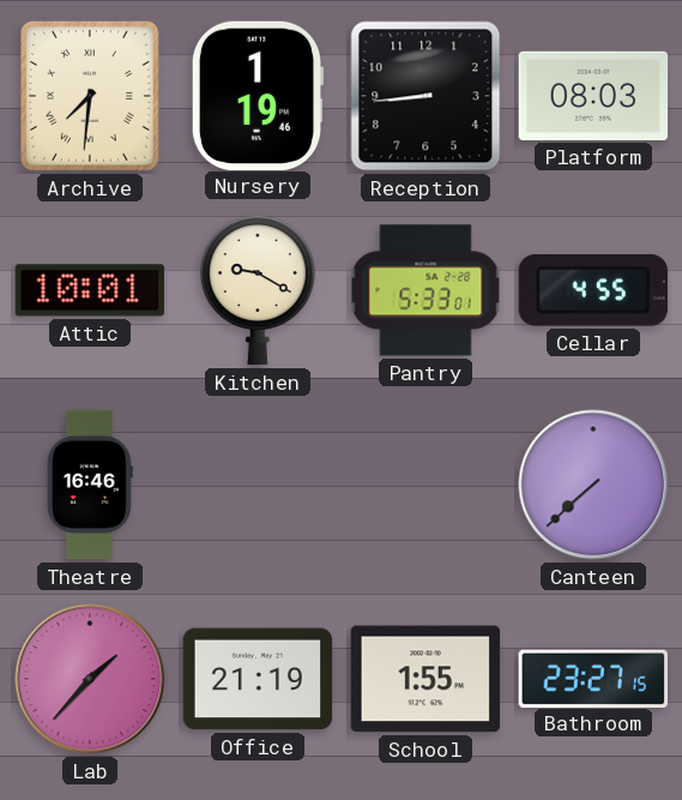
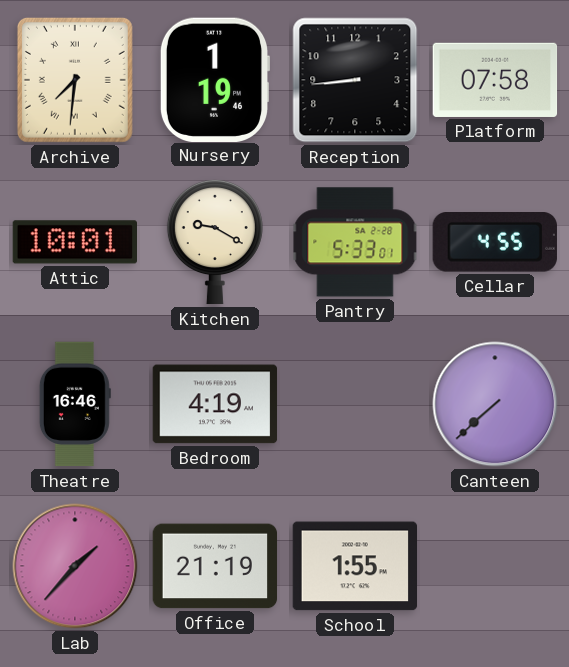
Platform: 08:03 -> 07:58
Bedroom: none -> 4:19
Bathroom: 23:27 -> none
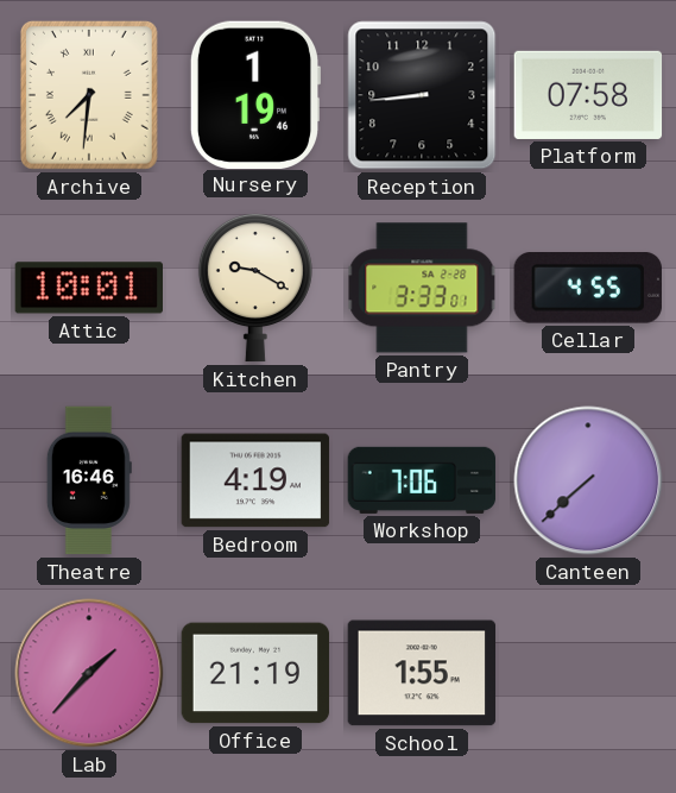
Pantry: 5:33 -> 3:33
Workshop: none -> 7:06
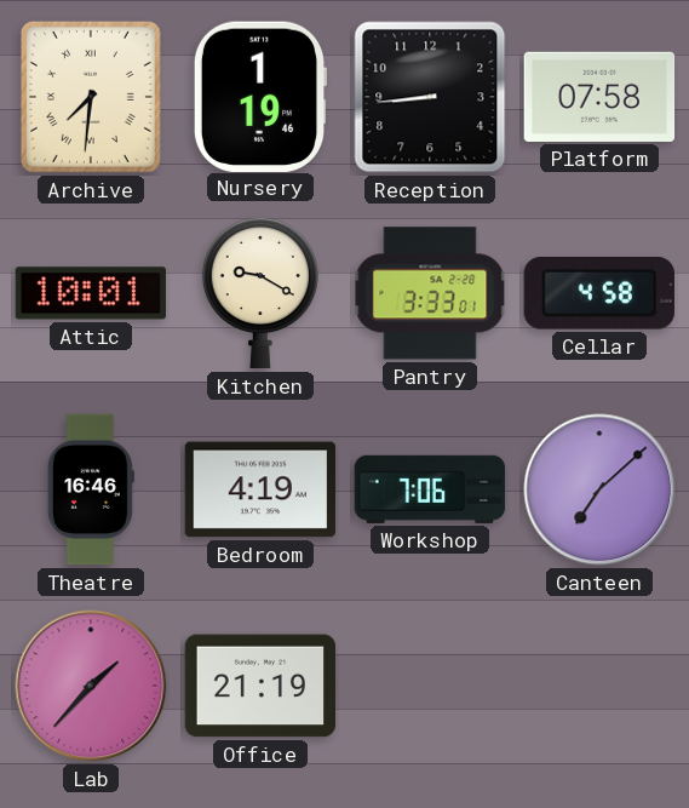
Cellar: 4:55 -> 4:58
Canteen: 7:38 -> 7:08
School: 1:55 -> none
